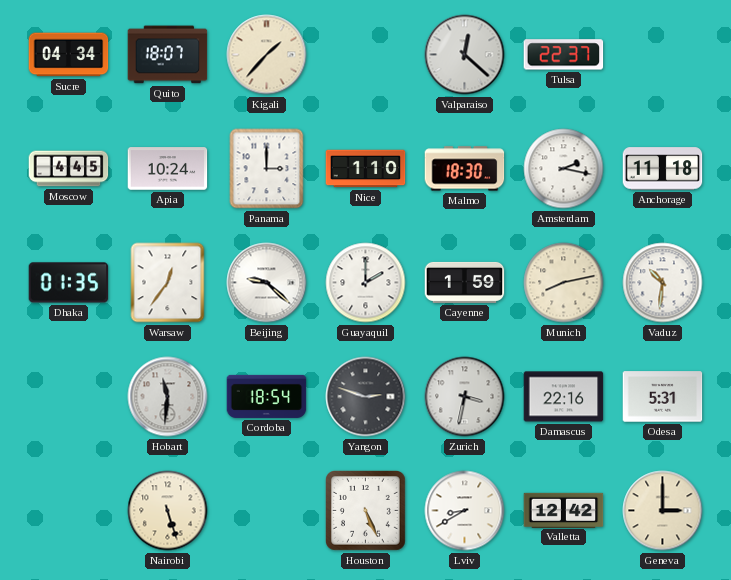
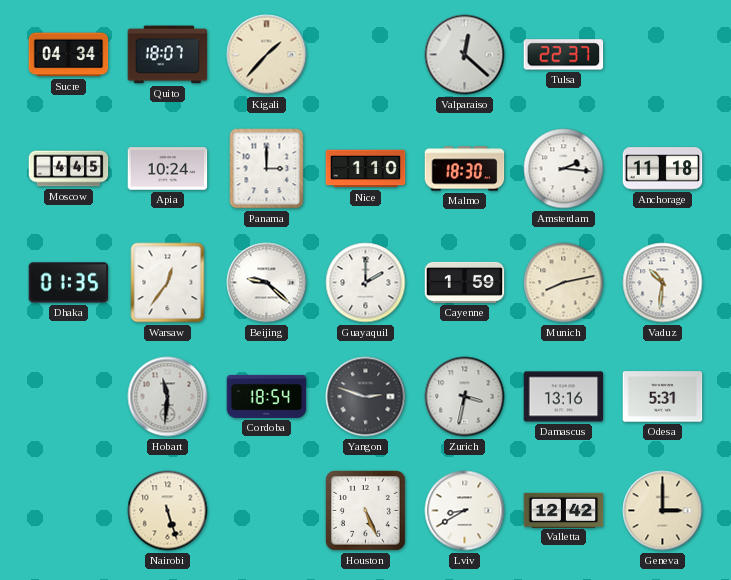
Amsterdam: 2:17 -> 2:16
Damascus: 22:16 -> 13:16
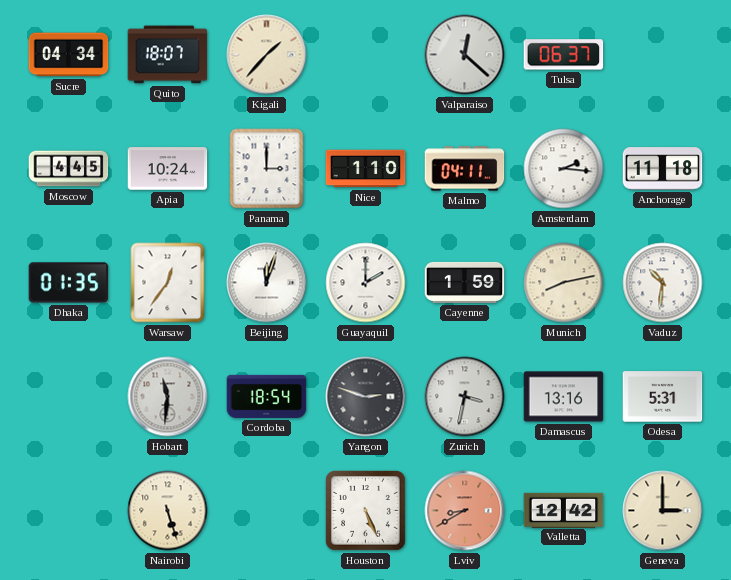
Tulsa: 22:37 -> 06:37
Malmo: 18:30 -> 04:11
Beijing: 9:22 -> 12:03
Lviv dial: white -> salmon
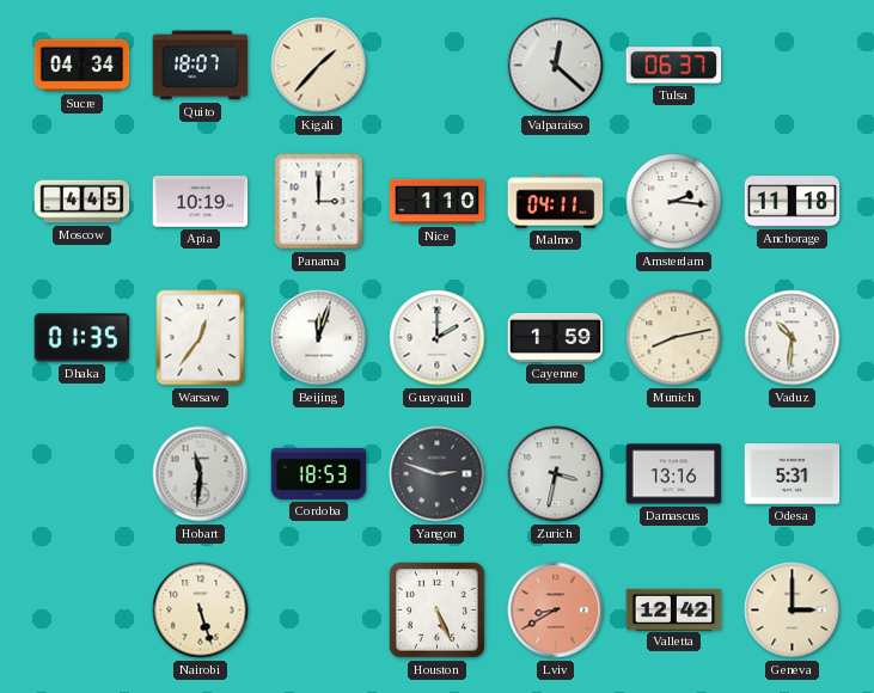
Apia: 10:24 -> 10:19
Cordoba: 18:54 -> 18:53
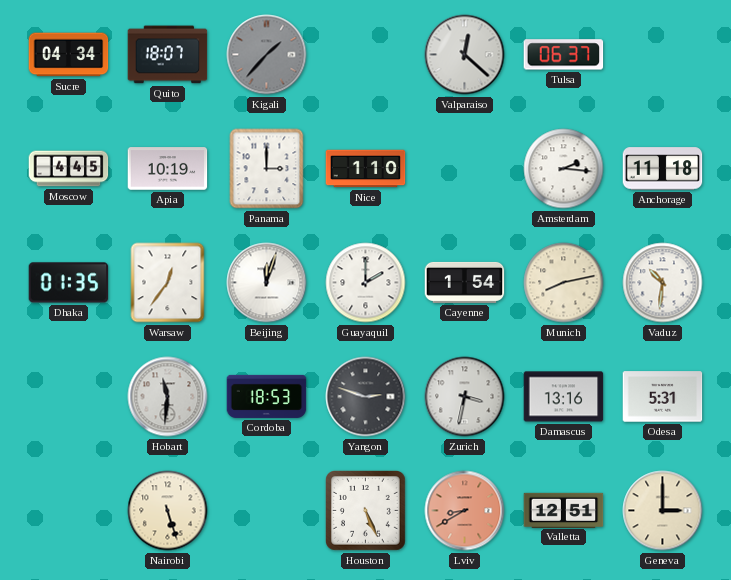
Kigali dial: cream -> grey
Malmo: 04:11 -> none
Cayenne: 1:59 -> 1:54
Valletta: 12:42 -> 12:51
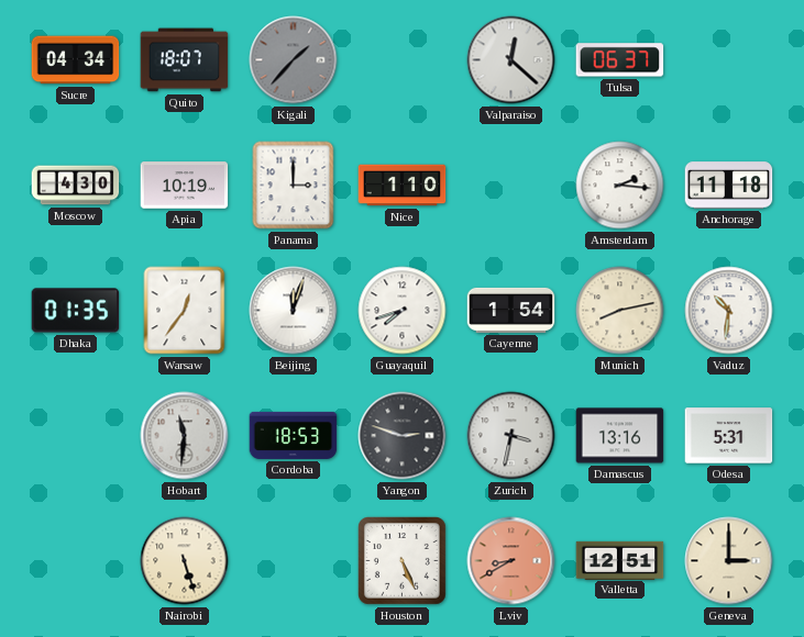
Moscow: 4:45 -> 4:30
Guayaquil: 2:00 -> 7:42
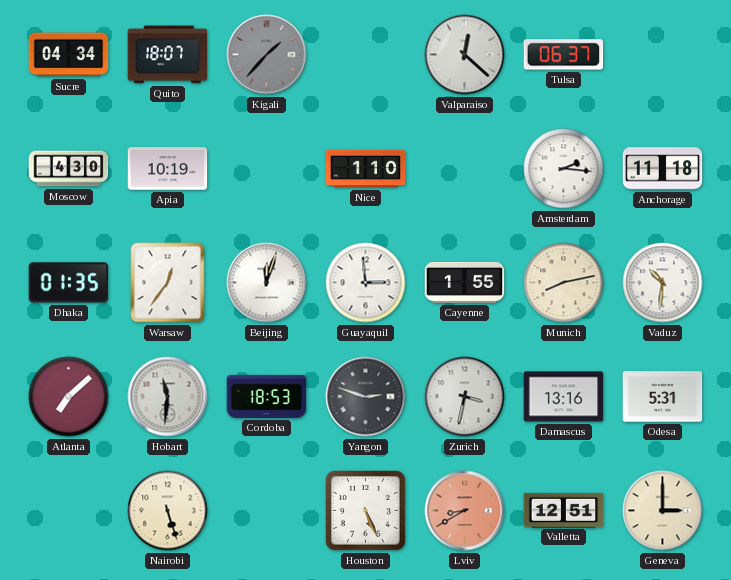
Panama: 3:00 -> none
Guayaquil: 7:42 -> 2:59
Cayenne: 1:54 -> 1:55
Atlanta: none -> 7:08
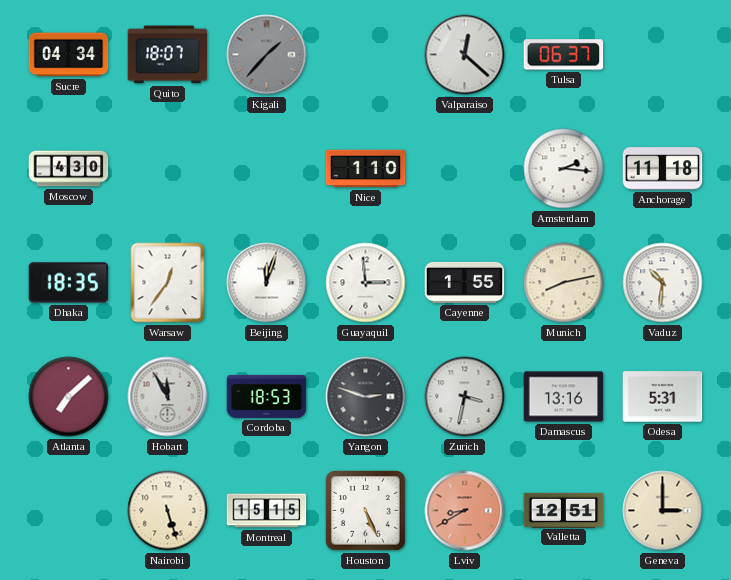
Apia: 10:19 -> none
Dhaka: 01:35 -> 18:35
Hobart: 11:31 -> 11:55
Montreal: none -> 15:15
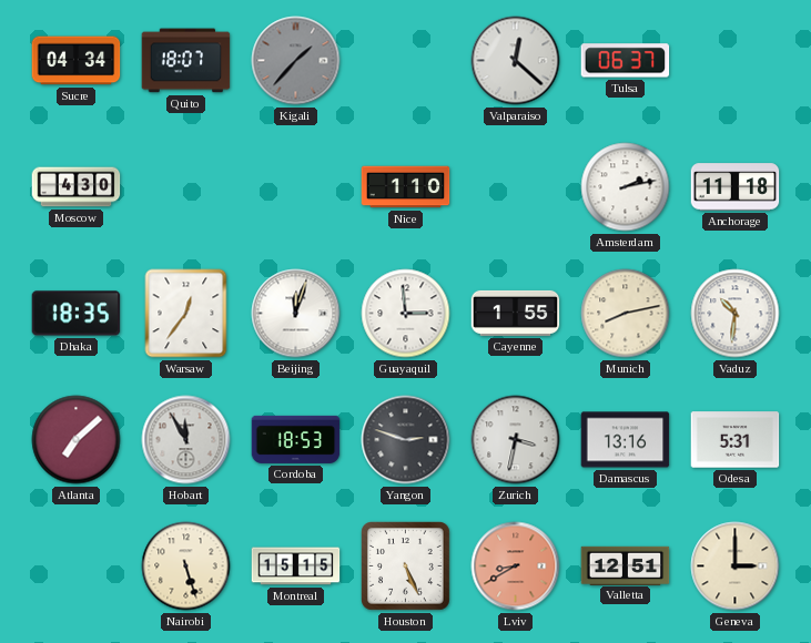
Amsterdam: 2:16 -> 2:13
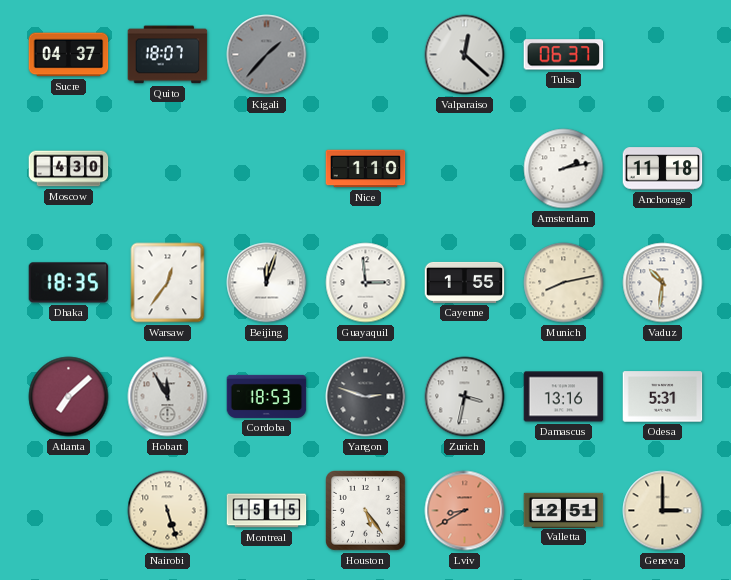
Sucre: 04:34 -> 04:37
Houston: 5:26 -> 5:24
